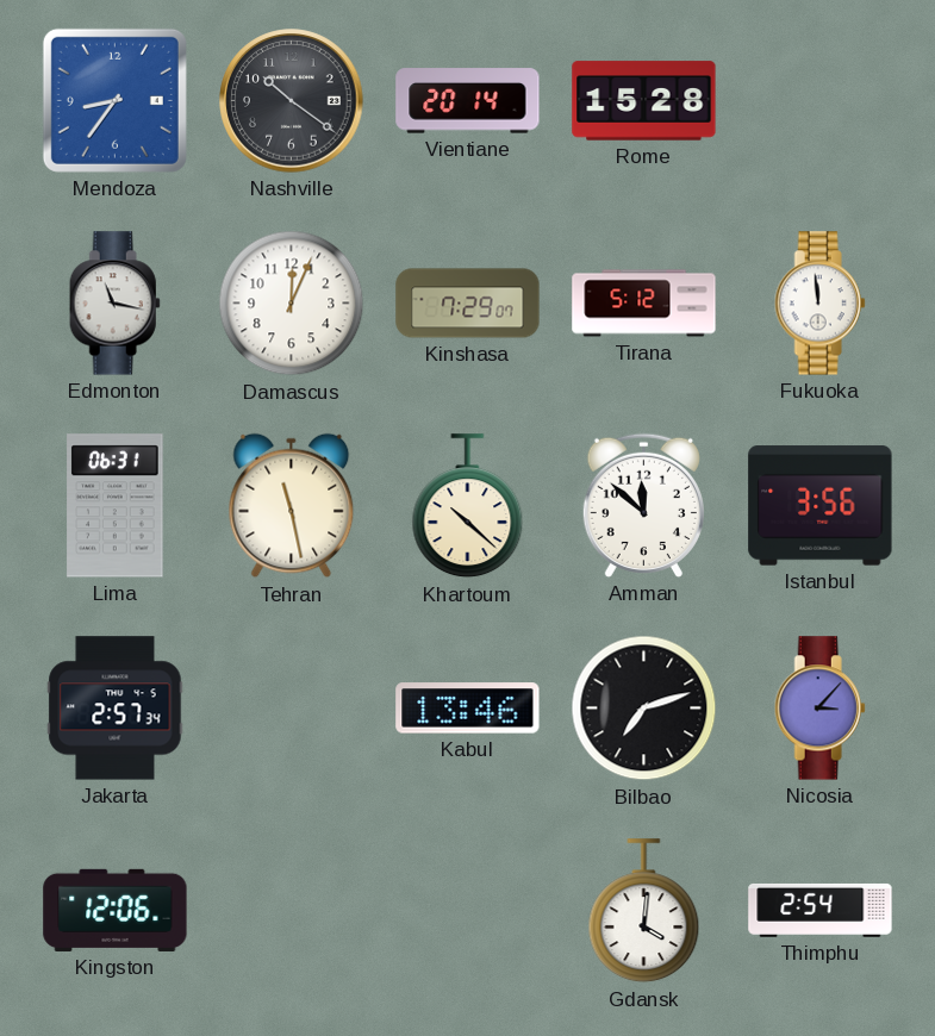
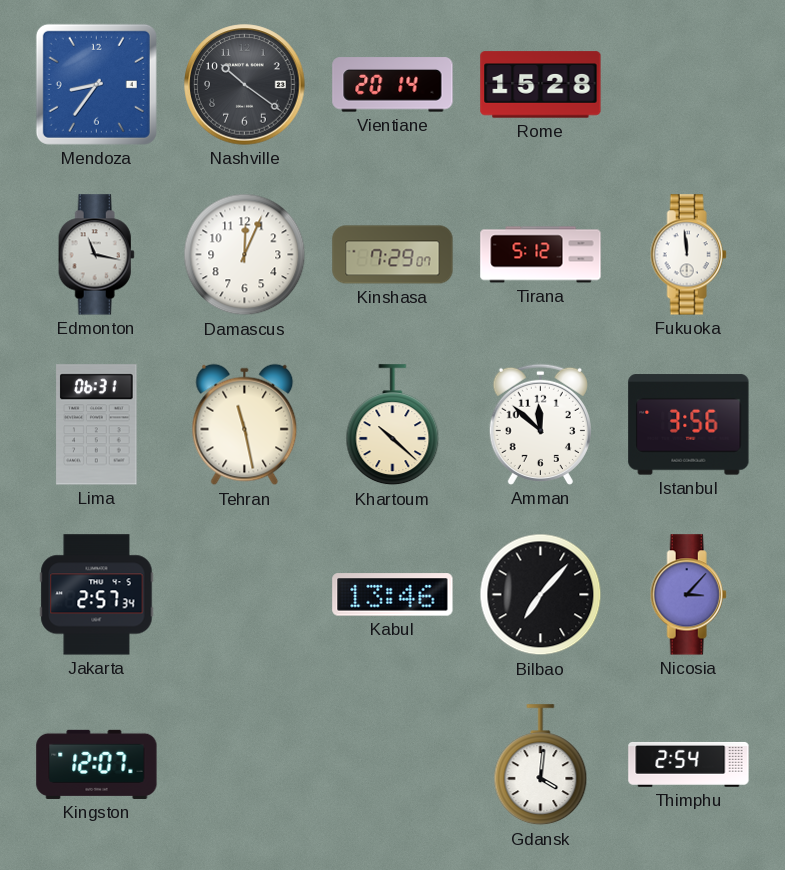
Bilbao: 7:12 -> 7:07
Kingston: 12:06 -> 12:07
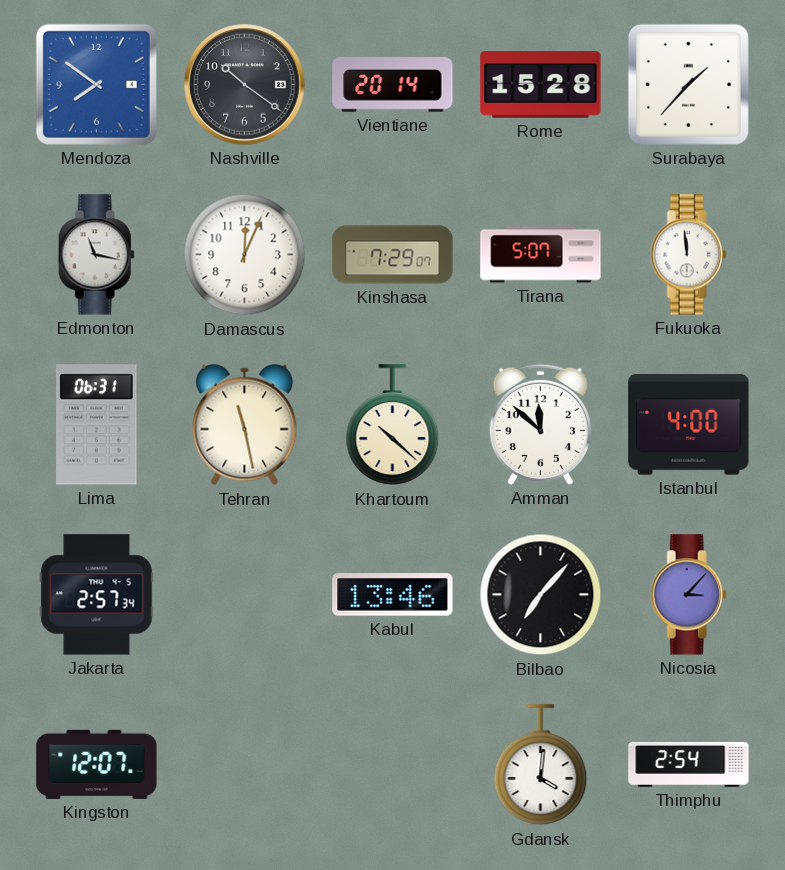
Mendoza: 8:36 -> 7:51
Surabaya: none -> 1:37
Tirana: 5:12 -> 5:07
Istanbul: 3:56 -> 4:00
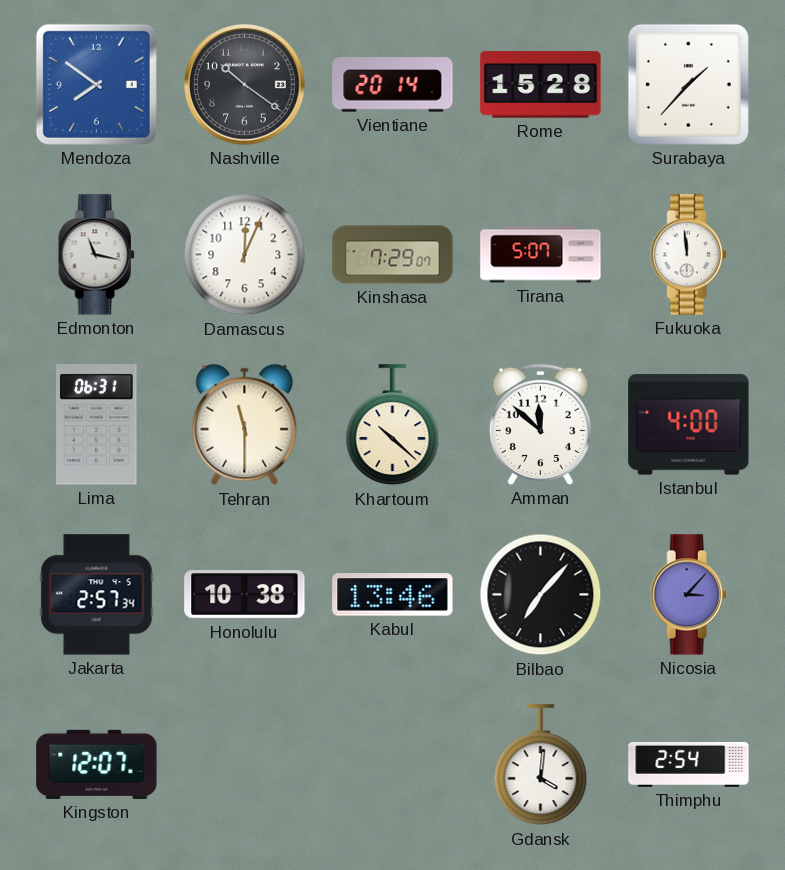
Tehran: 11:28 -> 11:30
Honolulu: none -> 10:38
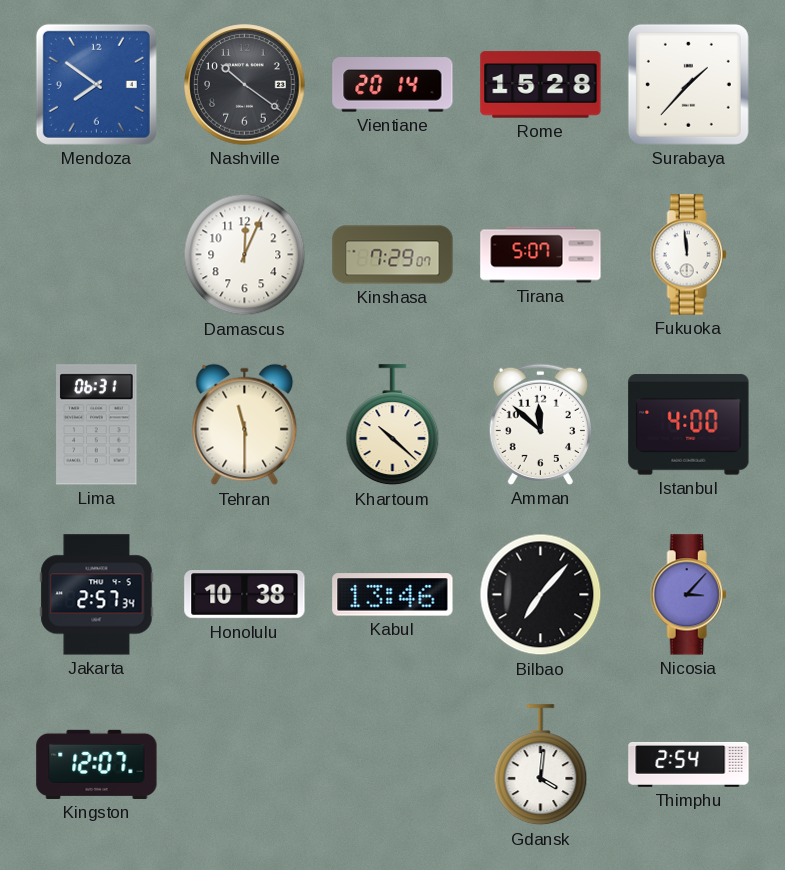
Edmonton: 11:17 -> none
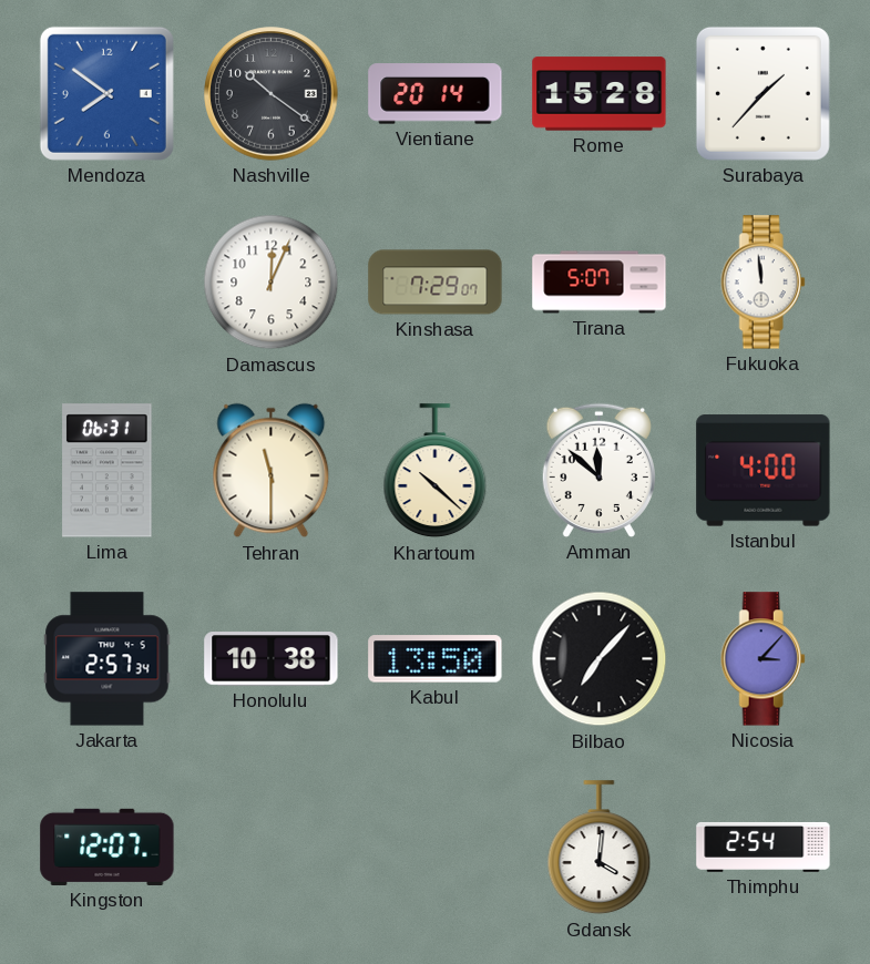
Kabul: 13:46 -> 13:50
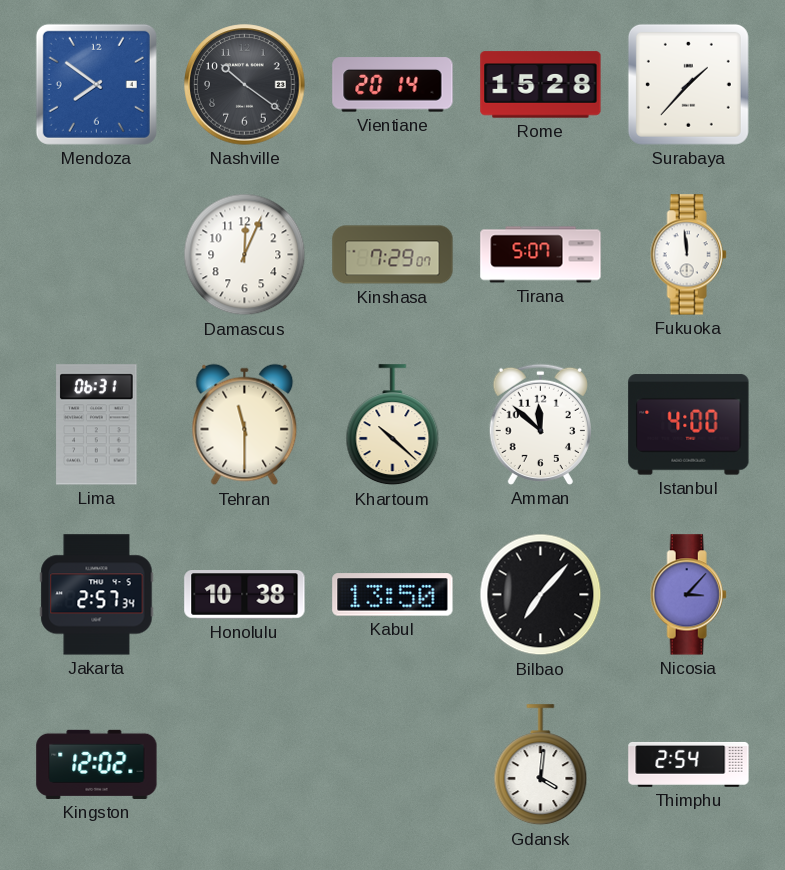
Kingston: 12:07 -> 12:02
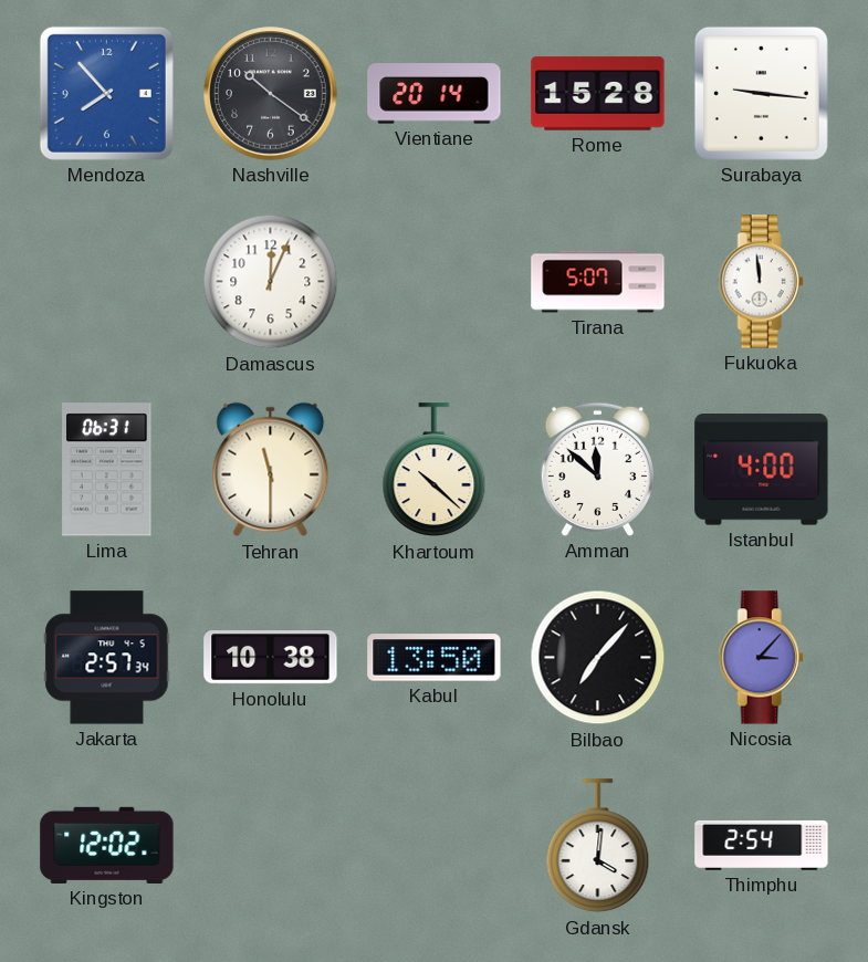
Mendoza: 7:51 -> 7:53
Surabaya: 1:37 -> 9:16
Kinshasa: 7:29 -> none
